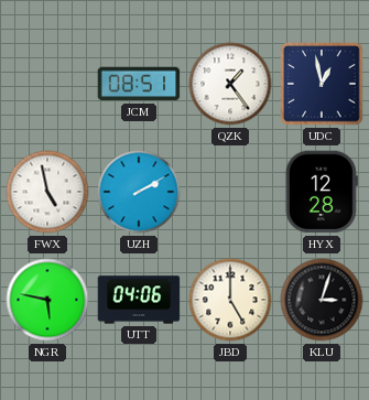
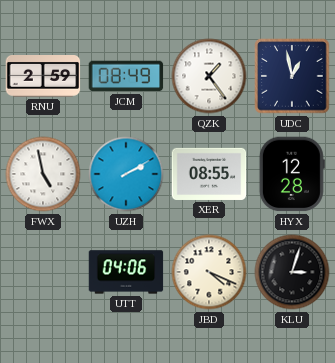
RNU: none -> 2:59
JCM: 08:51 -> 08:49
XER: none -> 08:55
NGR: 5:47 -> none
JBD: 5:00 -> 4:19
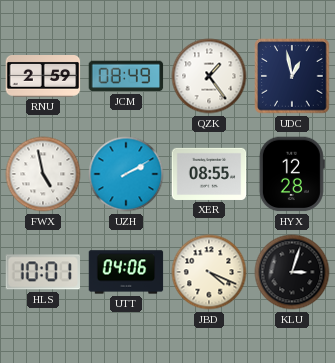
HLS: none -> 10:01
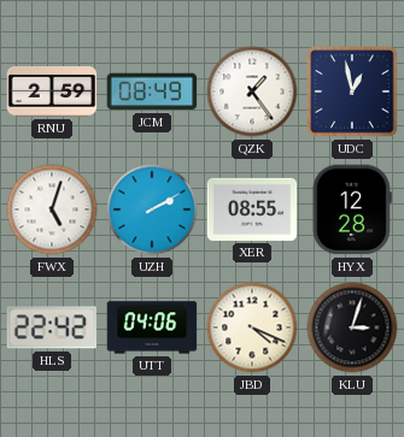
FWX: 4:58 -> 5:03
HLS: 10:01 -> 22:42
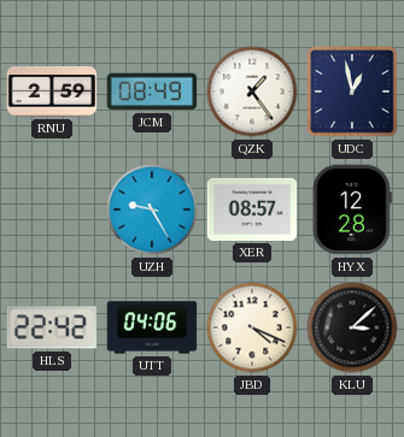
FWX: 5:03 -> none
UZH: 2:10 -> 9:25
XER: 08:55 -> 08:57
KLU: 3:03 -> 3:08
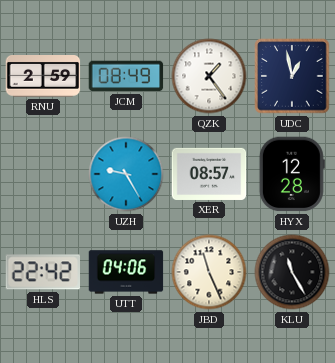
JBD: 4:19 -> 11:26
KLU: 3:08 -> 11:25
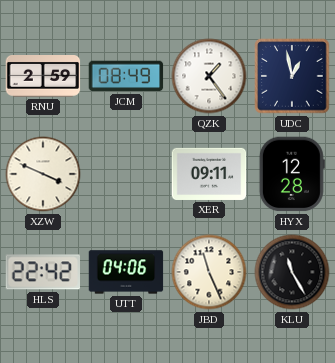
XZW: none -> 3:49
UZH: 9:25 -> none
XER: 08:57 -> 09:11
